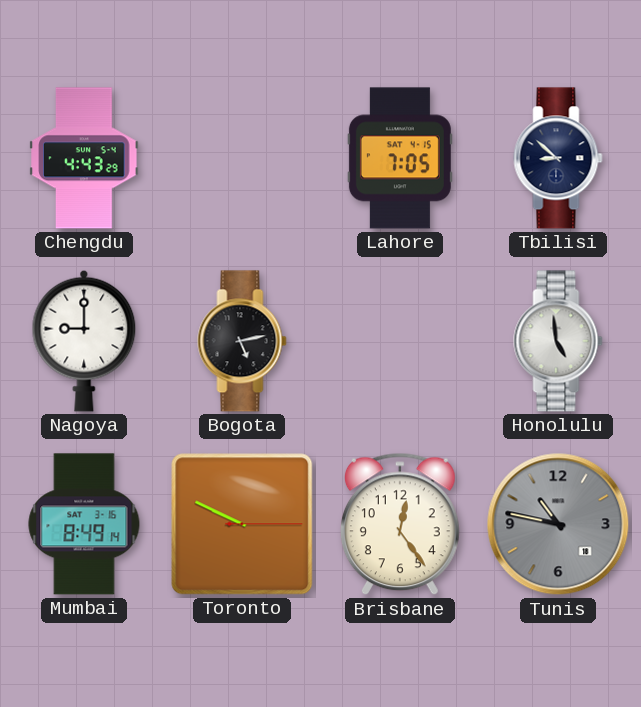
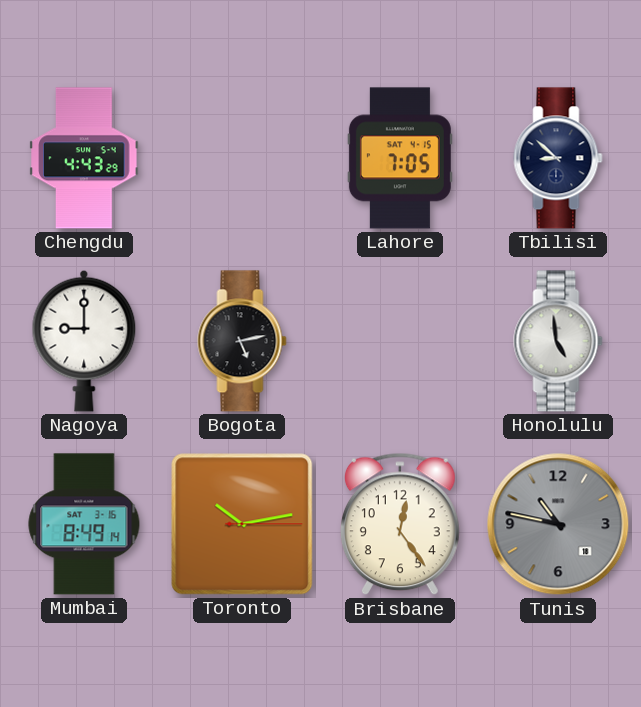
Toronto: 9:49 -> 10:13
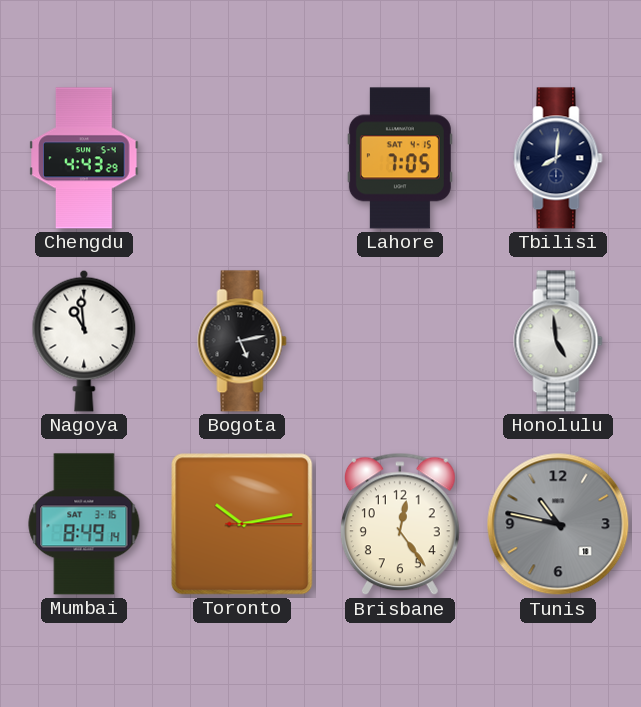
Tbilisi: 8:52 -> 8:01
Nagoya: 9:00 -> 10:59
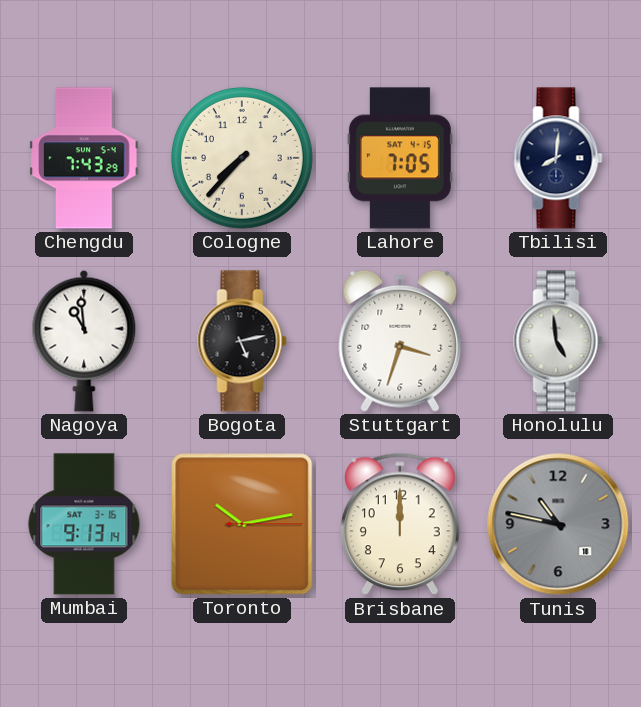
Chengdu: 4:43 -> 7:43
Cologne: none -> 7:37
Stuttgart: none -> 3:33
Mumbai: 8:49 -> 9:13
Brisbane: 12:24 -> 12:00
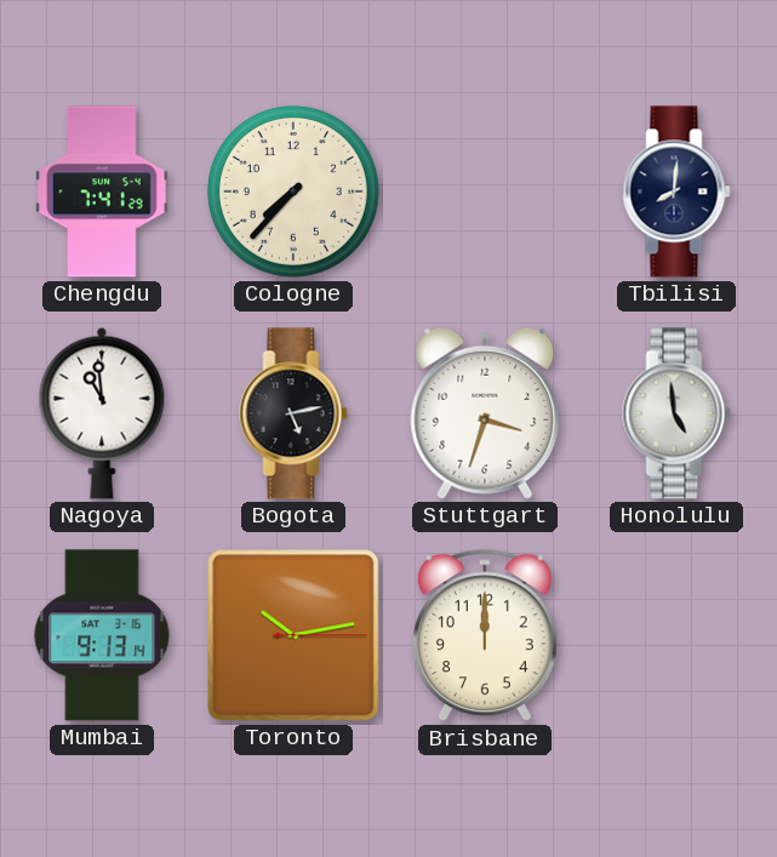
Chengdu: 7:43 -> 7:41
Lahore: 7:05 -> none
Tunis: 10:47 -> none
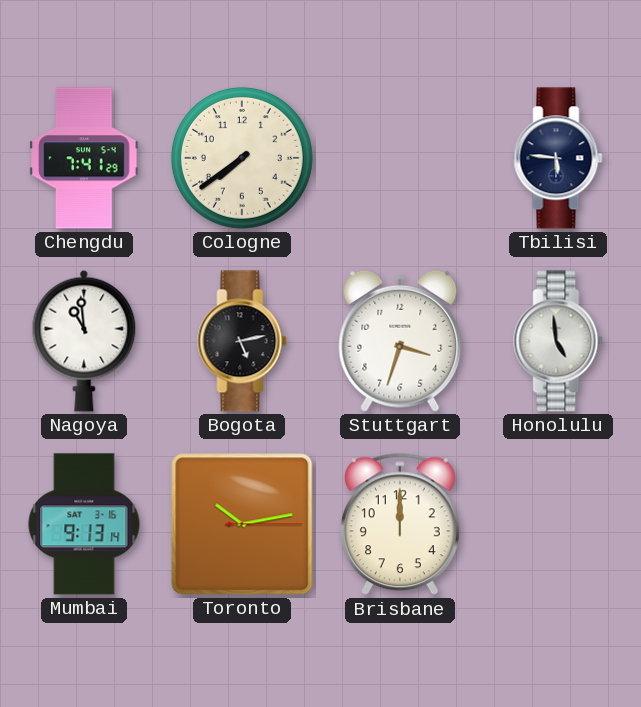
Cologne: 7:37 -> 7:39
Tbilisi: 8:01 -> 5:46
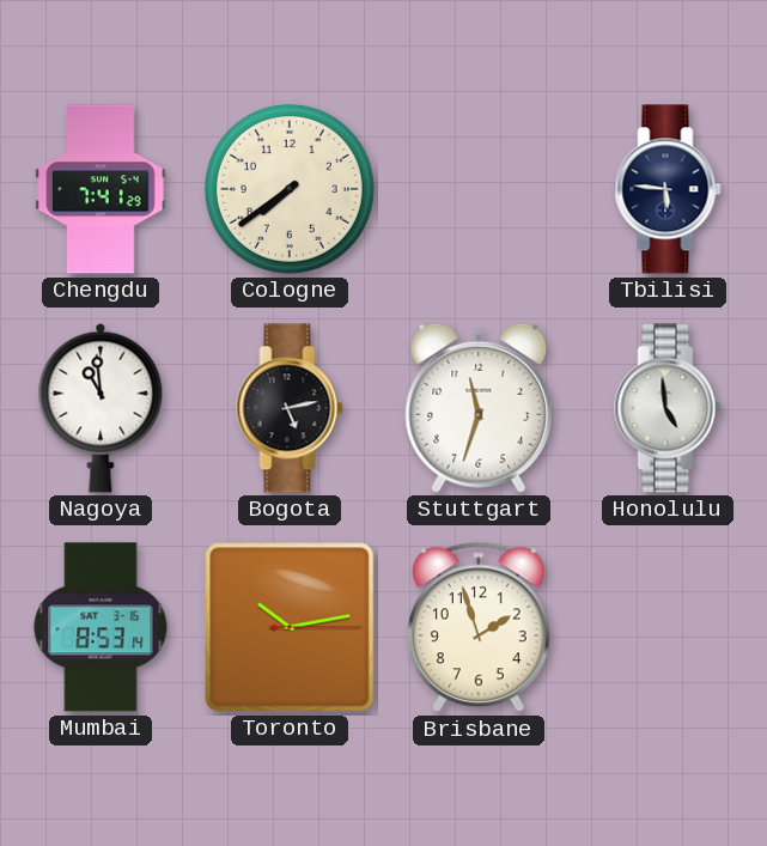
Stuttgart: 3:33 -> 11:33
Mumbai: 9:13 -> 8:53
Brisbane: 12:00 -> 1:57
